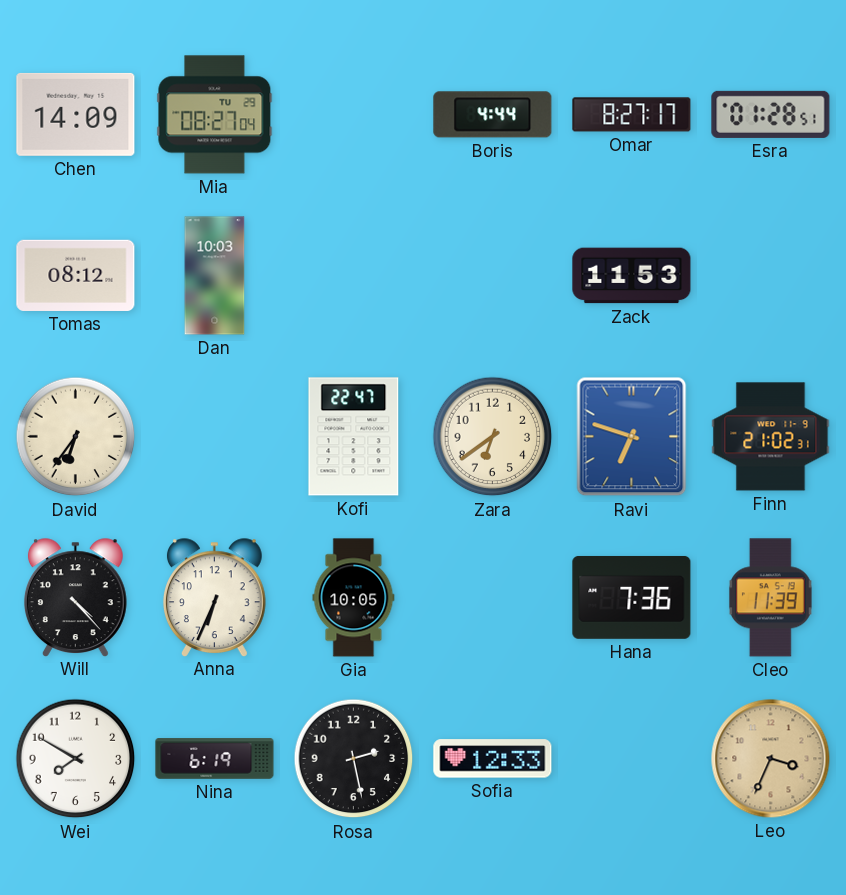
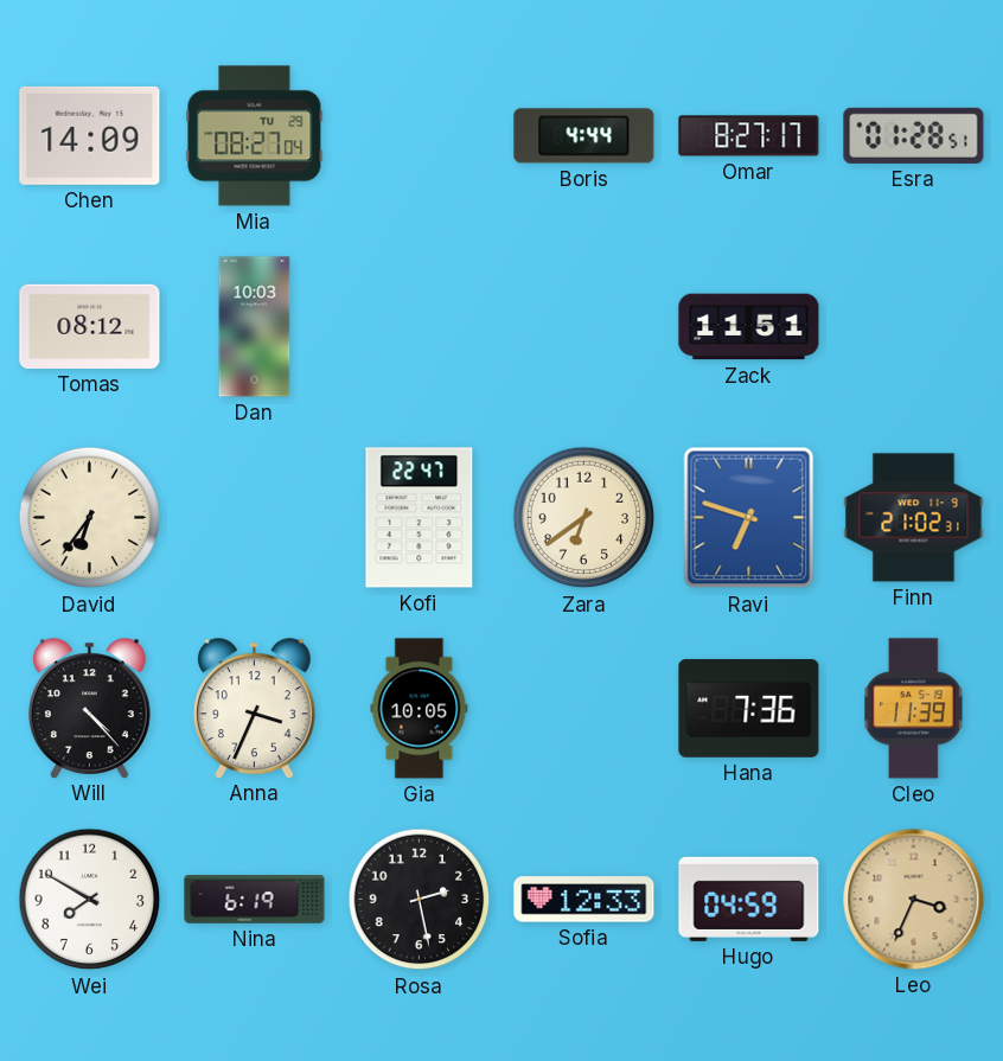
Zack: 11:53 -> 11:51
Anna: 6:34 -> 3:34
Hugo: none -> 04:59
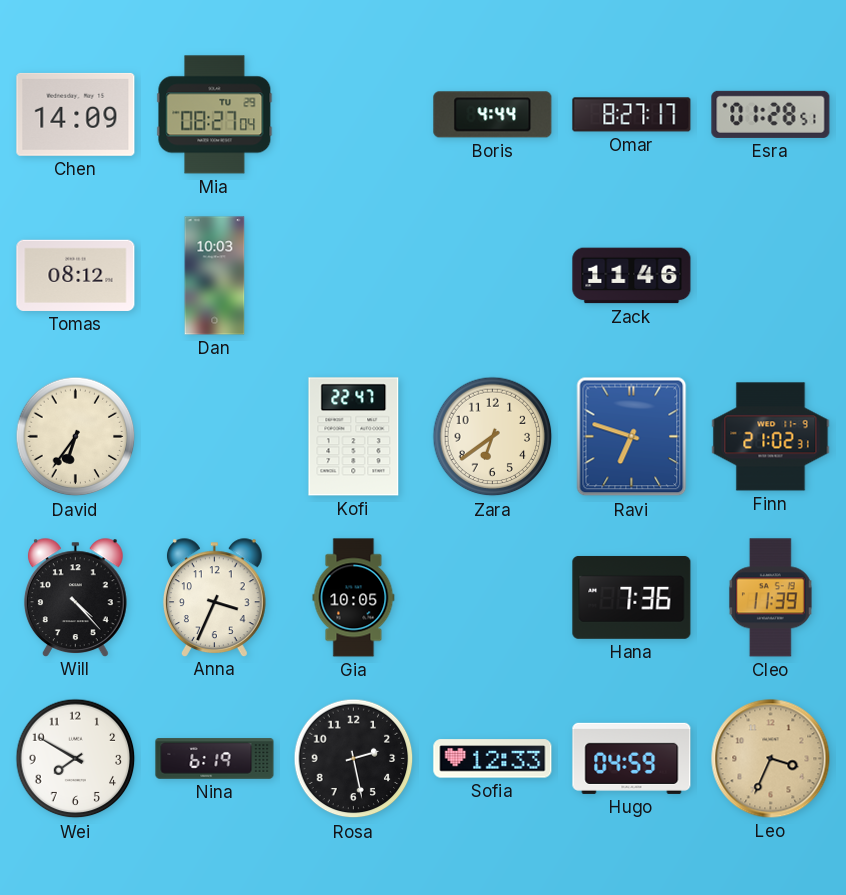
Zack: 11:51 -> 11:46
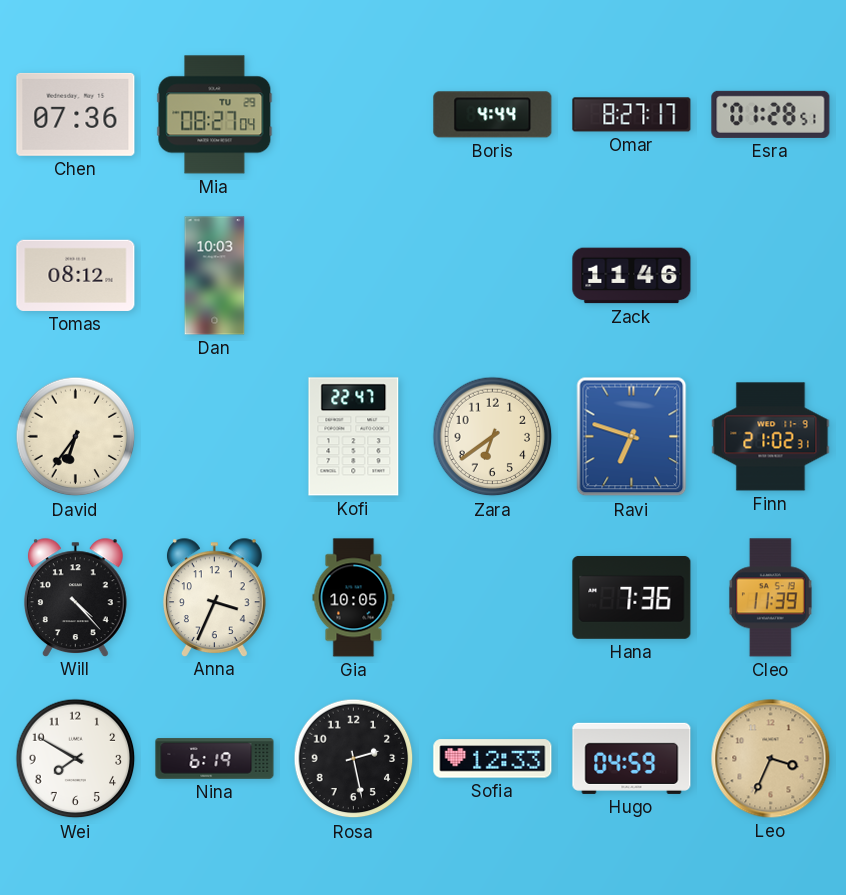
Chen: 14:09 -> 07:36
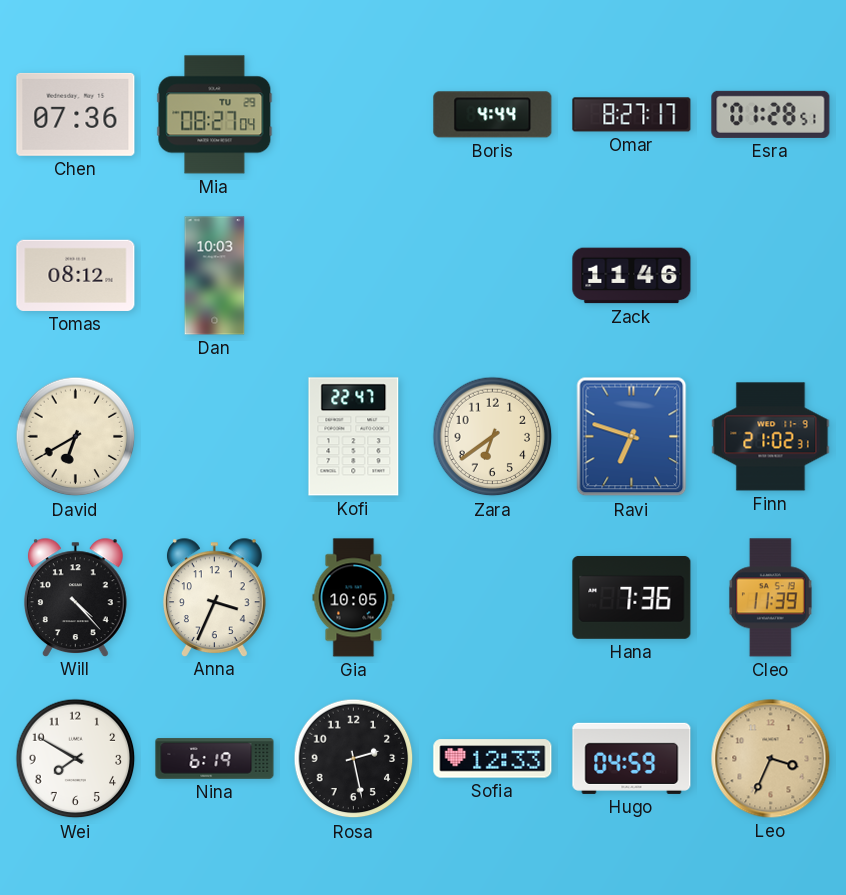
David: 6:36 -> 6:40
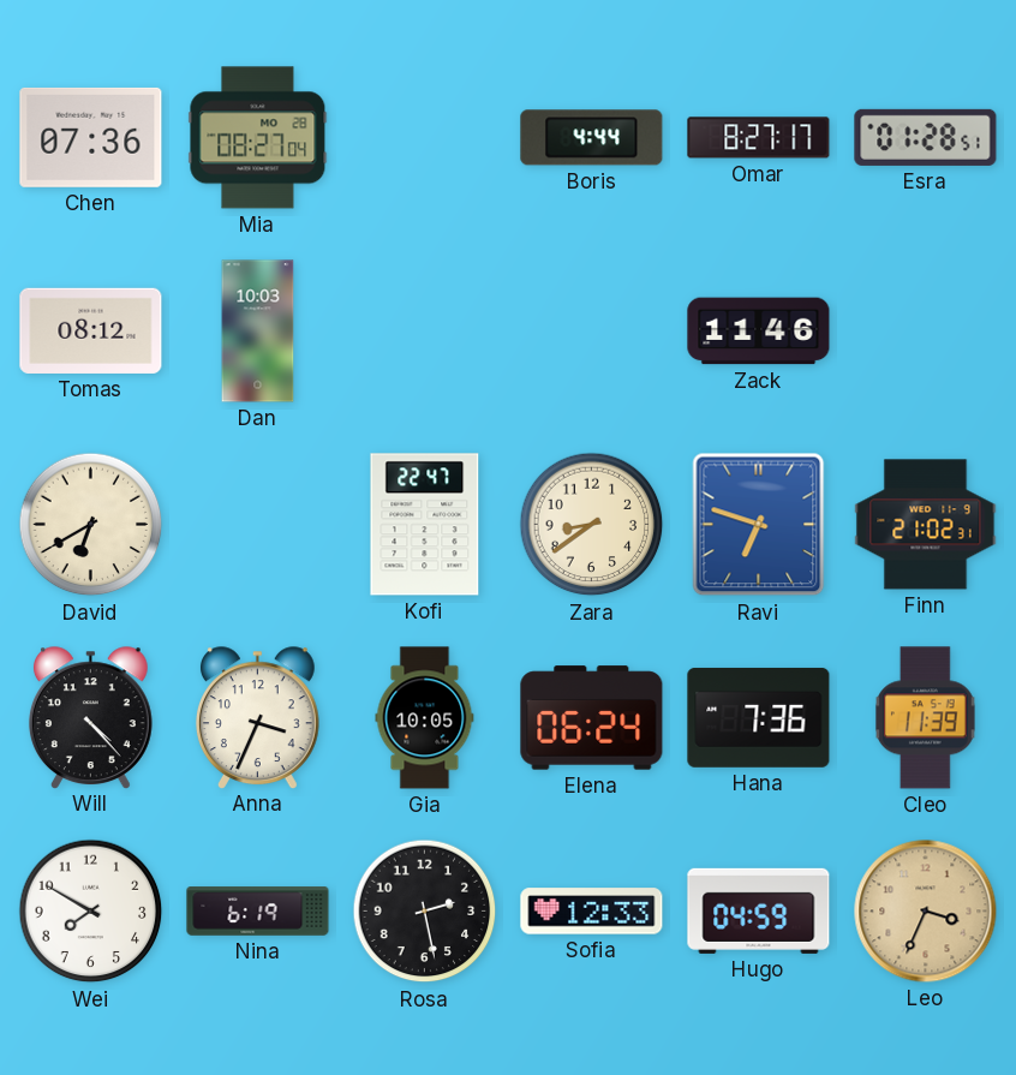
Mia date: TU 29 -> MO 28
Zara: 6:39 -> 8:39
Elena: none -> 06:24
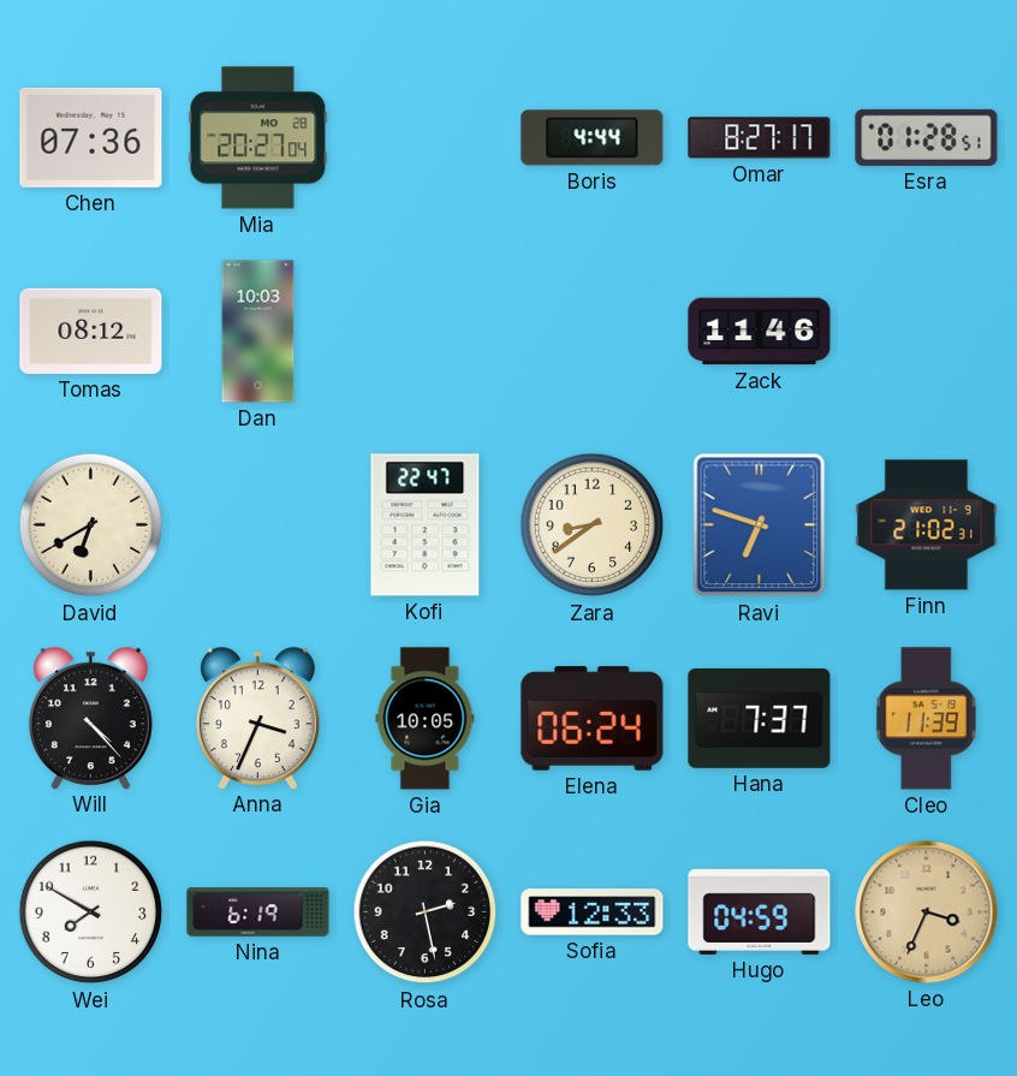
Mia: 08:27 -> 20:27
Hana: 7:36 -> 7:37
